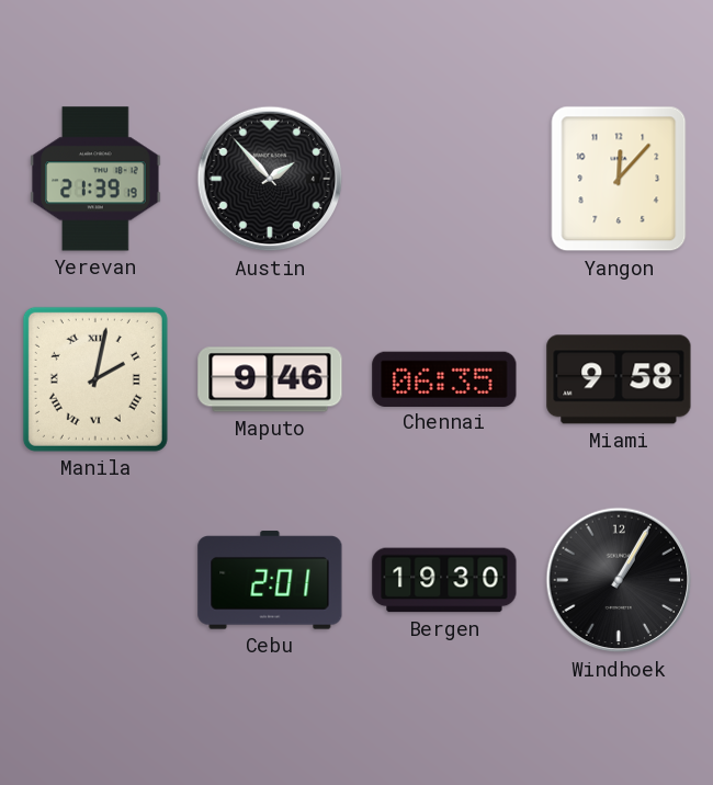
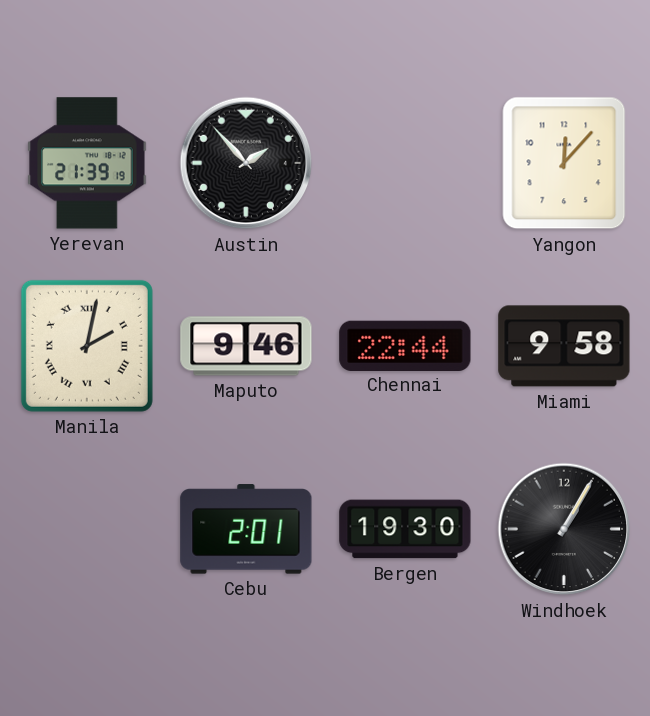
Chennai: 06:35 -> 22:44
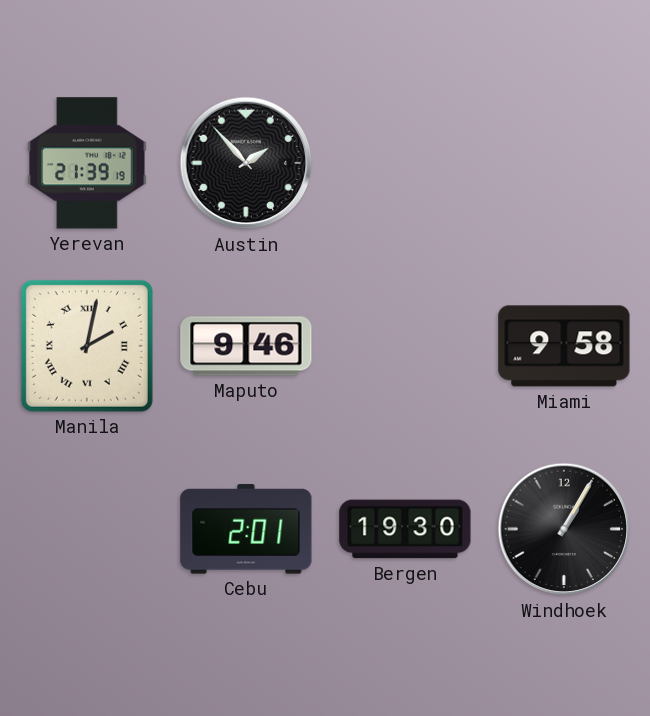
Yangon: 12:07 -> none
Chennai: 22:44 -> none
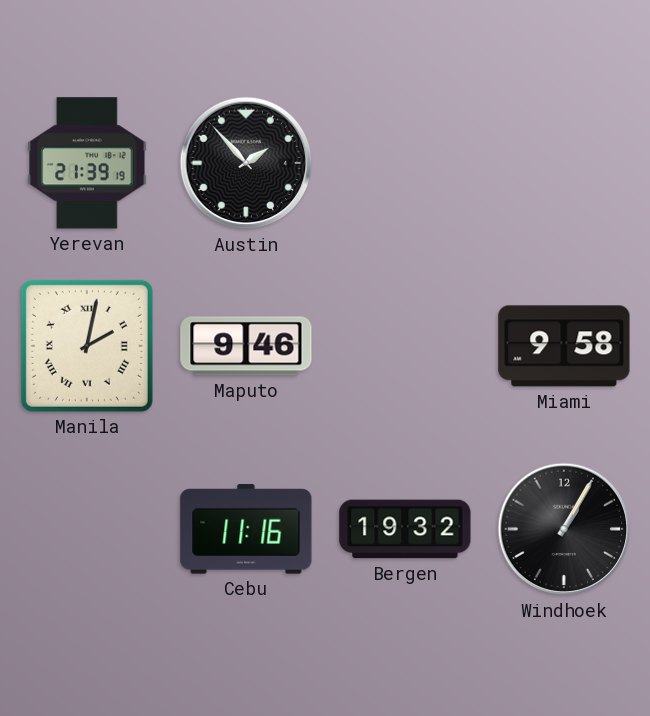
Cebu: 2:01 -> 11:16
Bergen: 19:30 -> 19:32
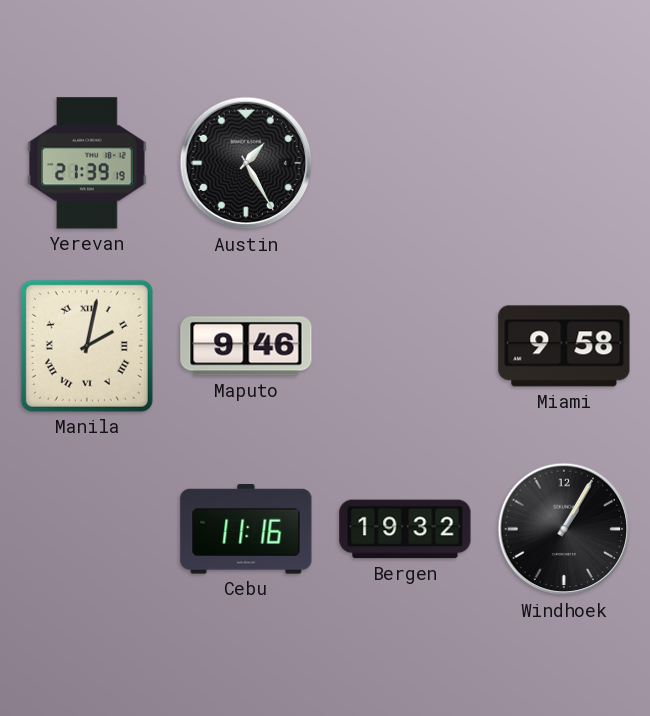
Austin: 1:53 -> 1:25
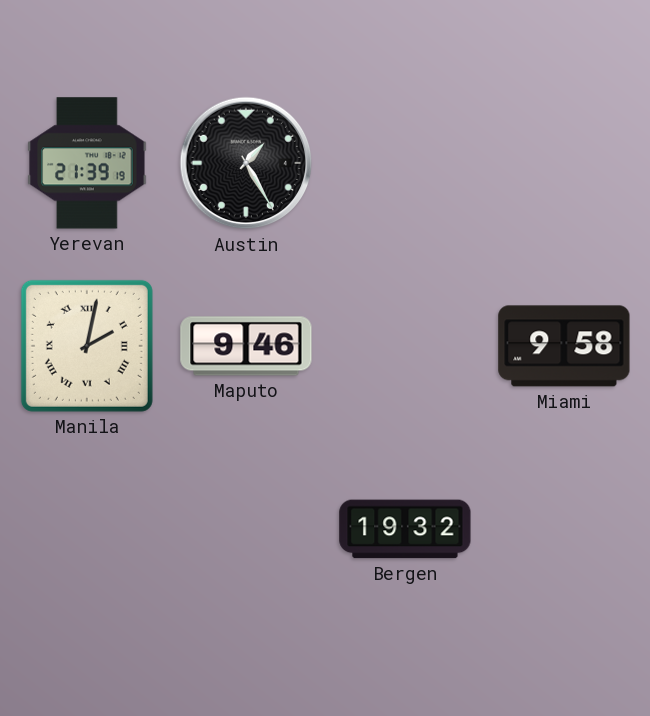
Cebu: 11:16 -> none
Windhoek: 1:05 -> none
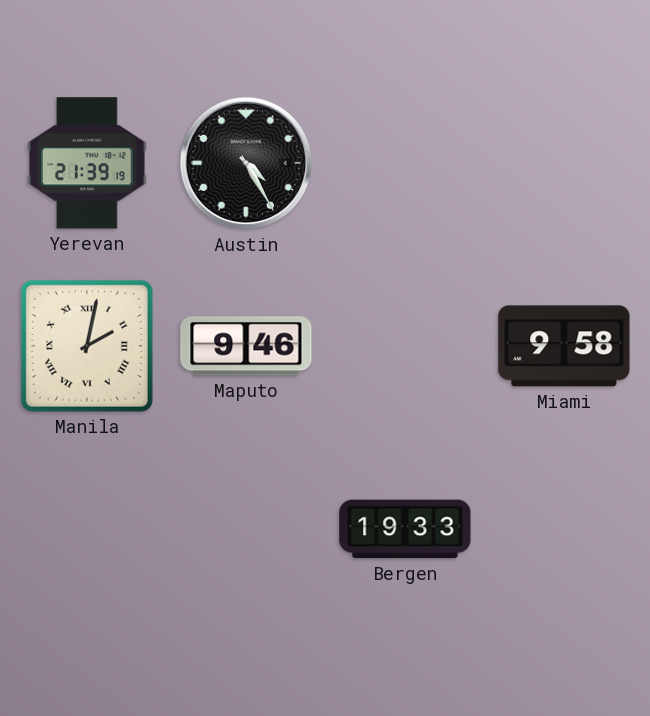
Austin: 1:25 -> 4:25
Bergen: 19:32 -> 19:33
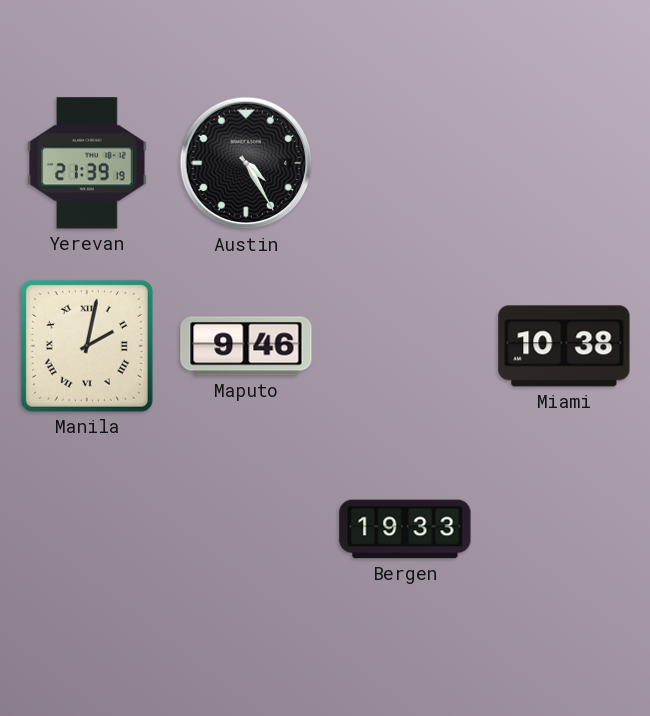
Miami: 9:58 -> 10:38
